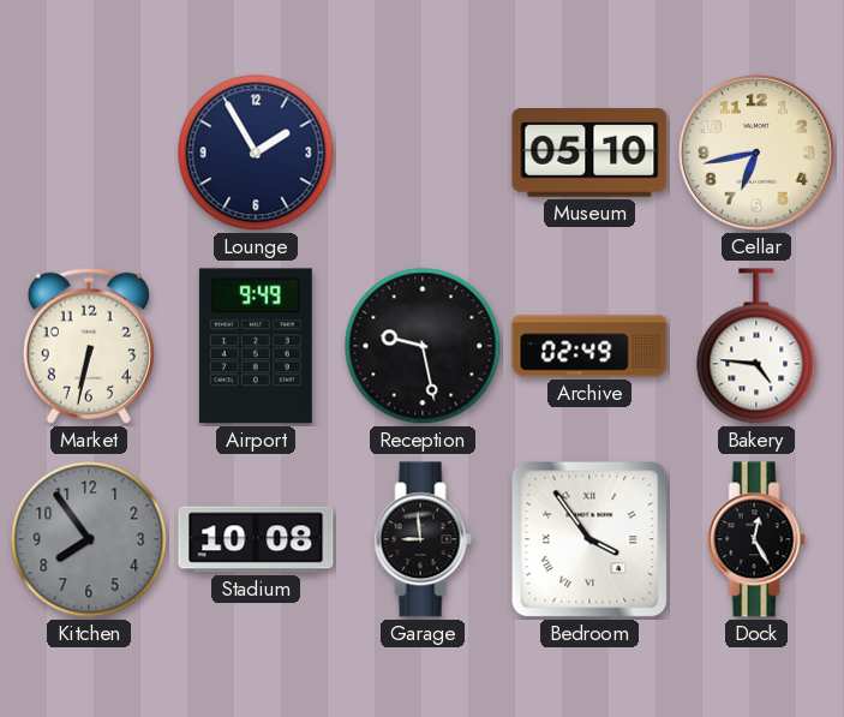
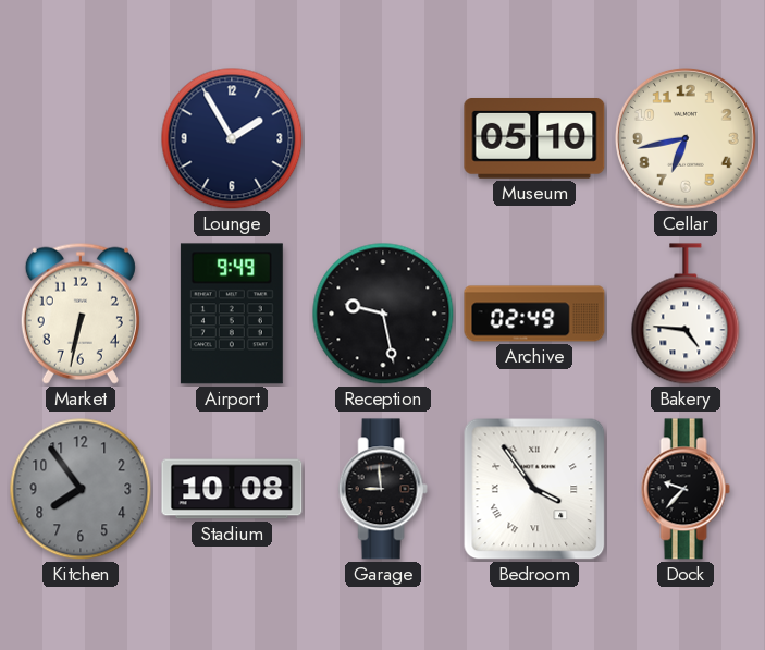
Dock: 12:25 -> 9:37
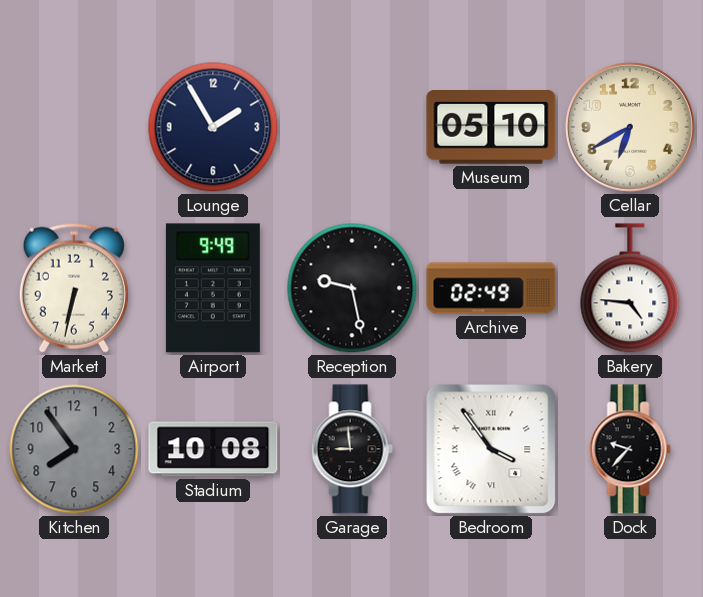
Cellar: 6:43 -> 6:40
